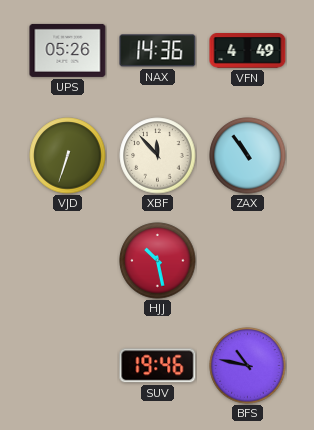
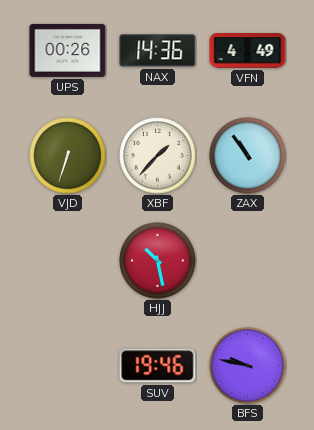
UPS: 05:26 -> 00:26
XBF: 11:53 -> 1:37
BFS: 10:47 -> 9:47
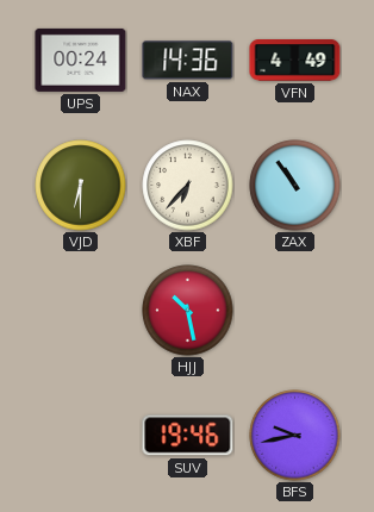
UPS: 00:26 -> 00:24
VJD: 6:33 -> 6:30
XBF: 1:37 -> 6:37
BFS: 9:47 -> 9:43
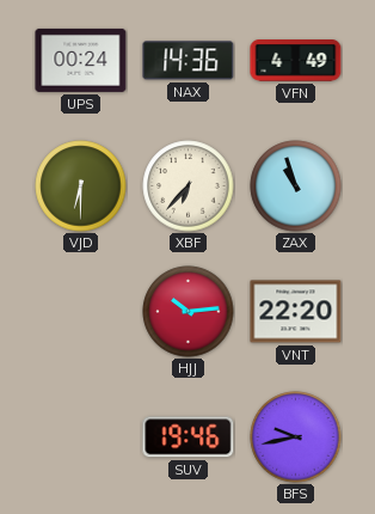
ZAX: 10:54 -> 10:57
HJJ: 10:28 -> 10:14
VNT: none -> 22:20
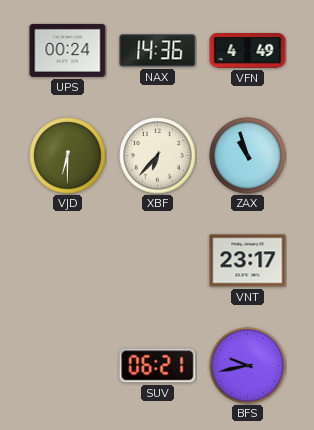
HJJ: 10:14 -> none
VNT: 22:20 -> 23:17
SUV: 19:46 -> 06:21
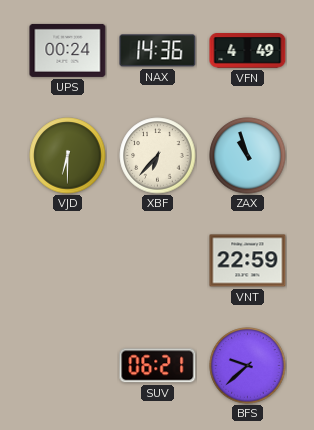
VNT: 23:17 -> 22:59
BFS: 9:43 -> 9:38
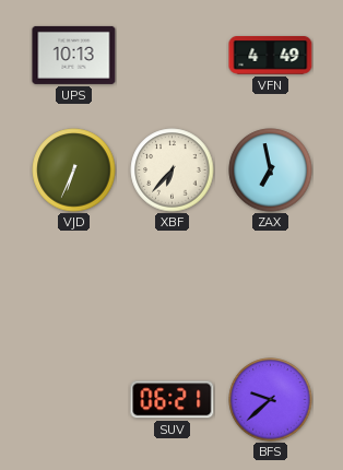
UPS: 00:24 -> 10:13
NAX: 14:36 -> none
VJD: 6:30 -> 6:34
ZAX: 10:57 -> 6:58
VNT: 22:59 -> none
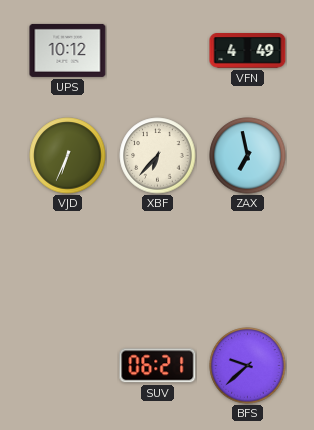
UPS: 10:13 -> 10:12
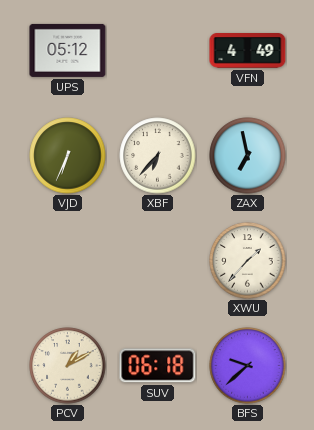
UPS: 10:12 -> 05:12
XWU: none -> 1:37
PCV: none -> 1:10
SUV: 06:21 -> 06:18
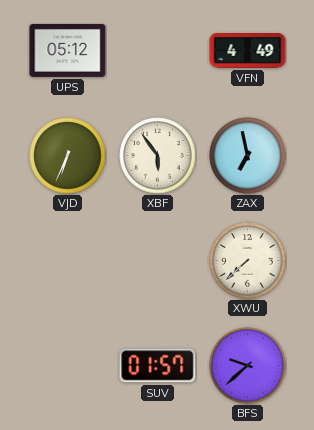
XBF: 6:37 -> 5:54
XWU: 1:37 -> 7:38
PCV: 1:10 -> none
SUV: 06:18 -> 01:57
